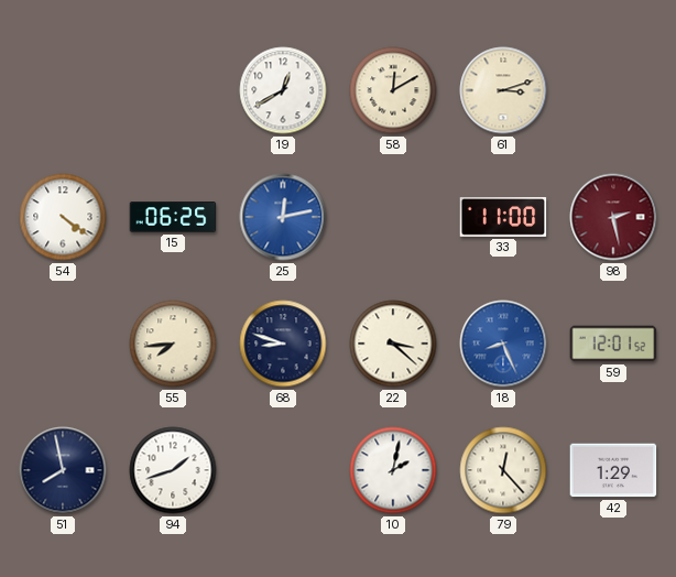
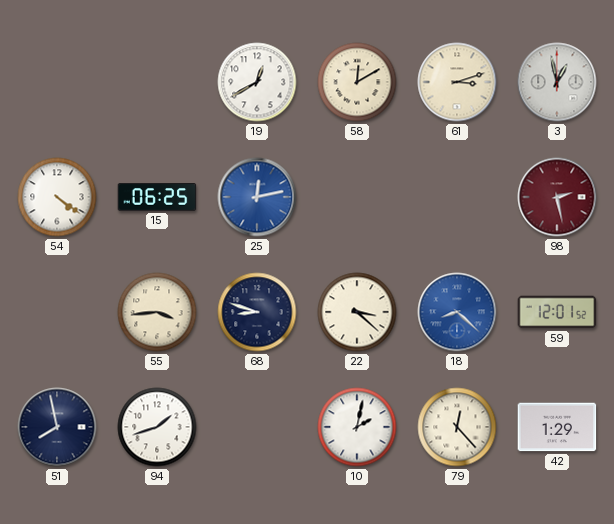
3: none -> 12:58
33: 11:00 -> none
55: 7:44 -> 3:44
18: 8:26 -> 8:22
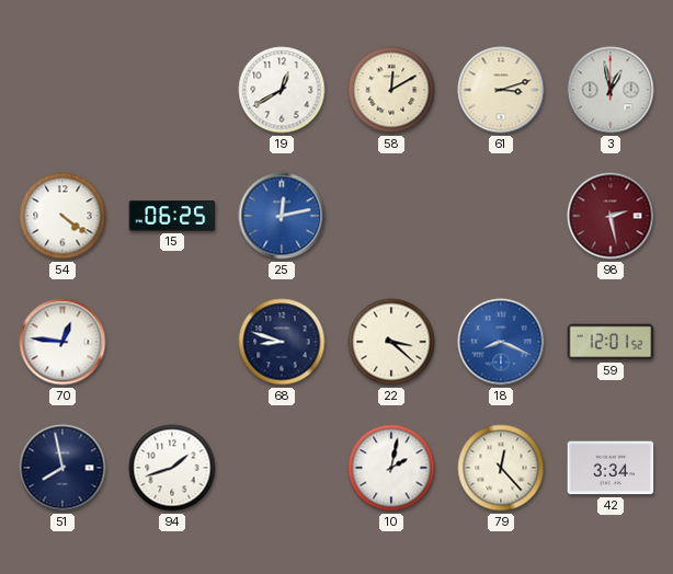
70: none -> 12:46
55: 3:44 -> none
18: 8:22 -> 8:19
42: 1:29 -> 3:34
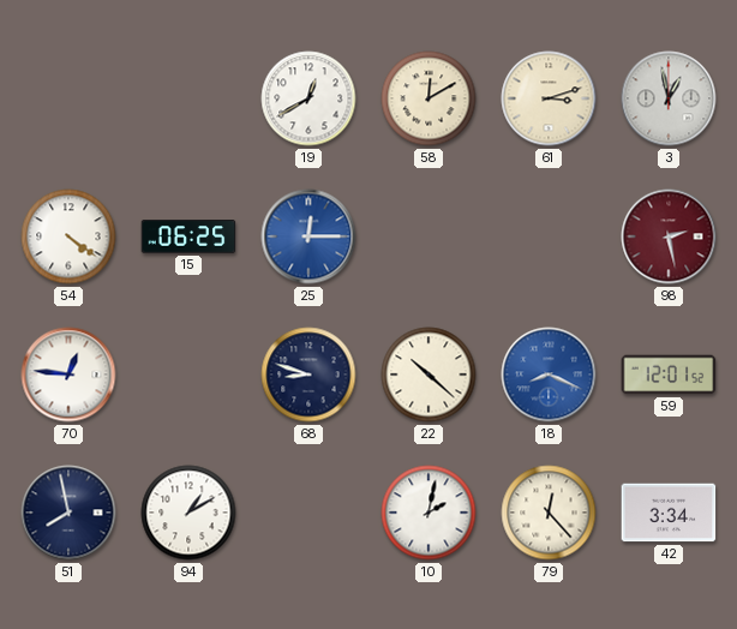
25: 12:13 -> 12:15
22: 3:22 -> 10:22
94: 1:42 -> 1:10
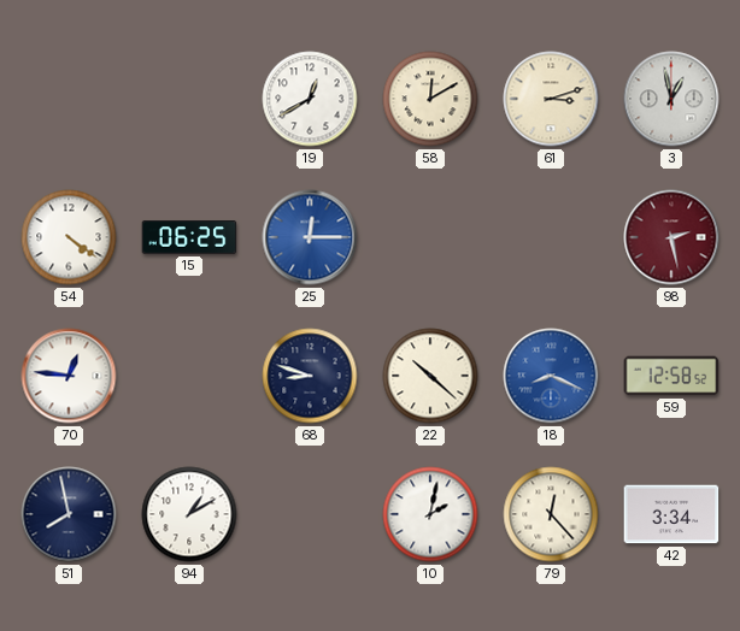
59: 12:01 -> 12:58
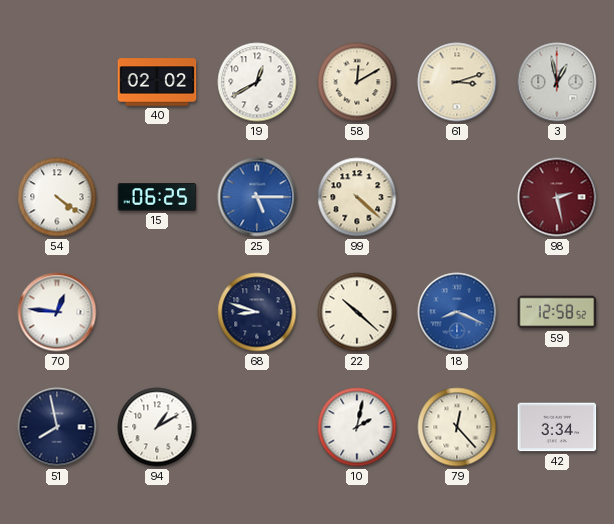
40: none -> 02:02
25: 12:15 -> 5:15
99: none -> 4:22
